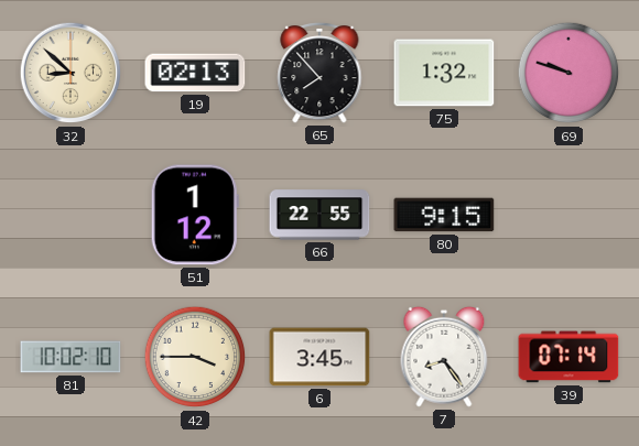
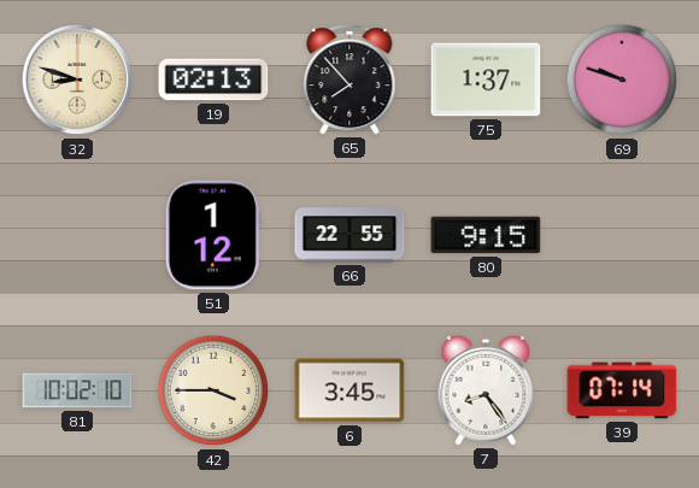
32: 8:52 -> 8:48
75: 1:32 -> 1:37
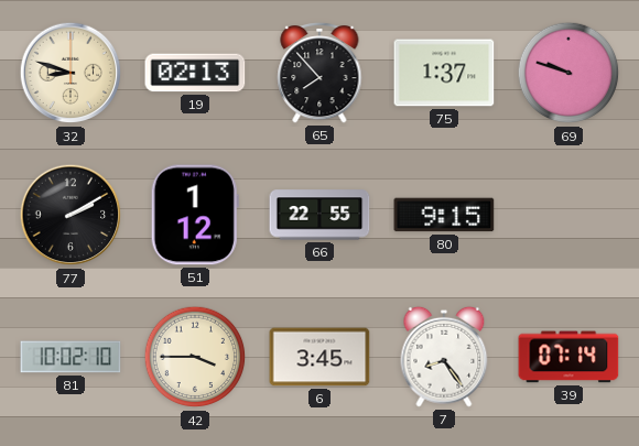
77: none -> 2:10
